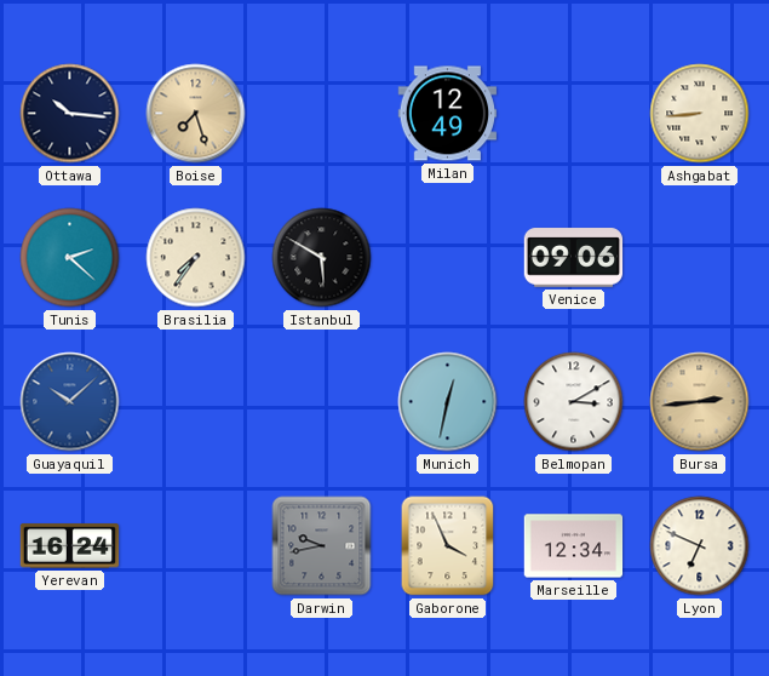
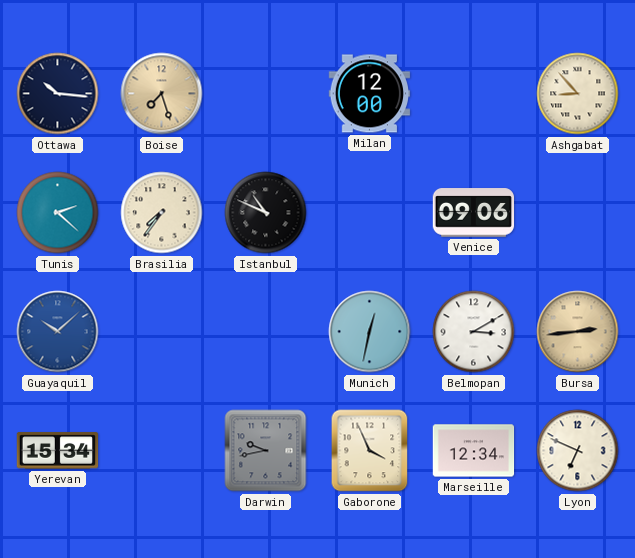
Milan: 12:49 -> 12:00
Ashgabat: 8:44 -> 8:53
Istanbul: 5:50 -> 10:49
Yerevan: 16:24 -> 15:34
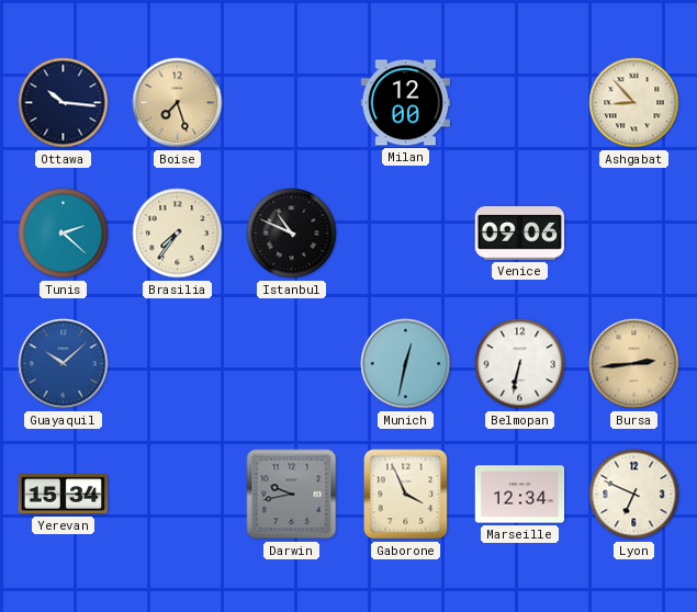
Belmopan: 3:10 -> 6:32
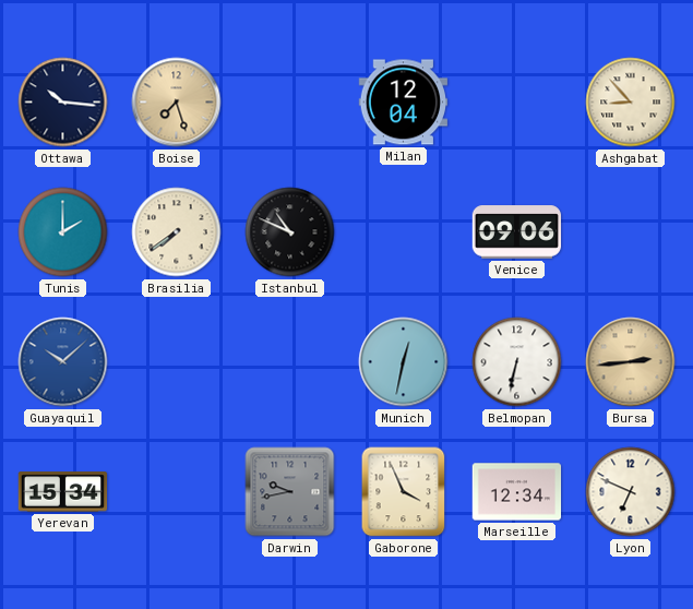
Milan: 12:00 -> 12:04
Tunis: 2:22 -> 2:00
Brasilia: 7:36 -> 7:39
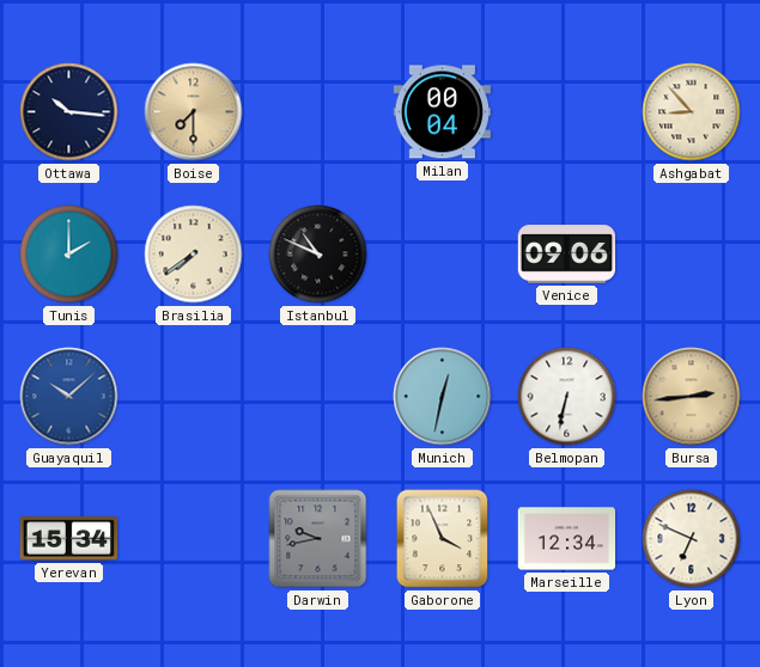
Boise: 7:27 -> 7:30
Milan: 12:04 -> 00:04
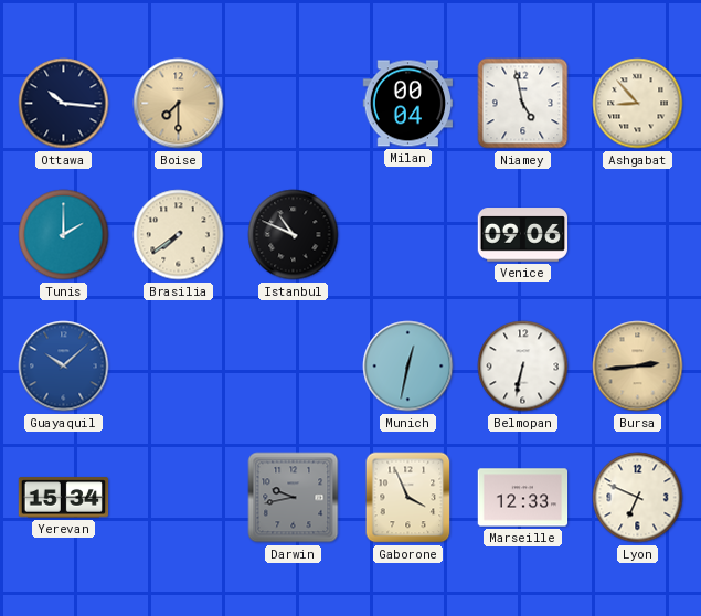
Niamey: none -> 4:58
Marseille: 12:34 -> 12:33
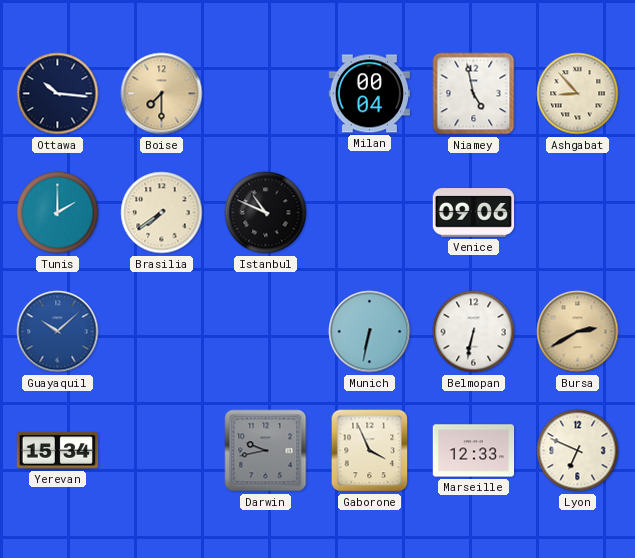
Munich: 12:32 -> 6:32
Bursa: 2:44 -> 2:40
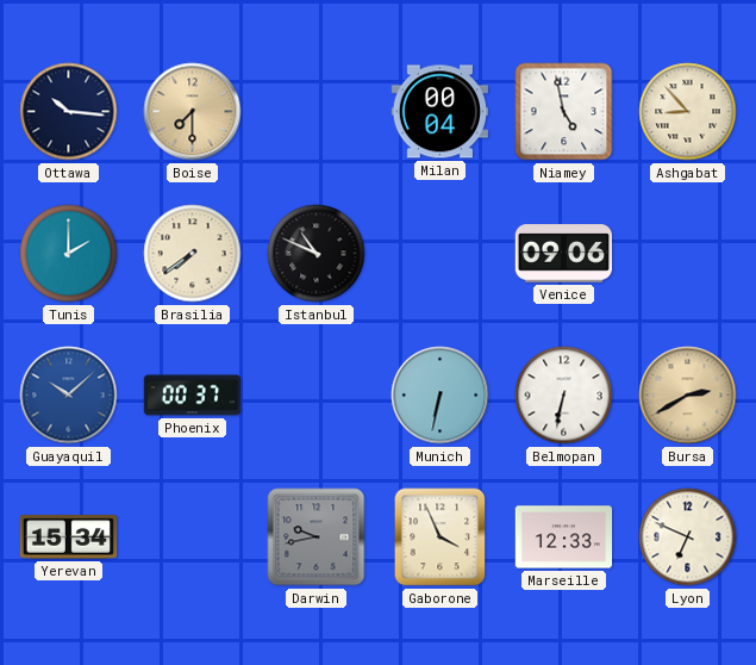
Phoenix: none -> 00:37
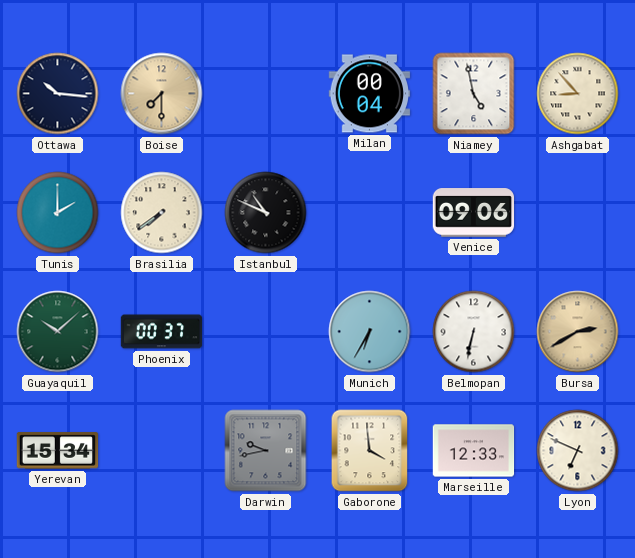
Guayaquil dial: blue -> green
Munich: 6:32 -> 6:35
Gaborone: 3:56 -> 3:59
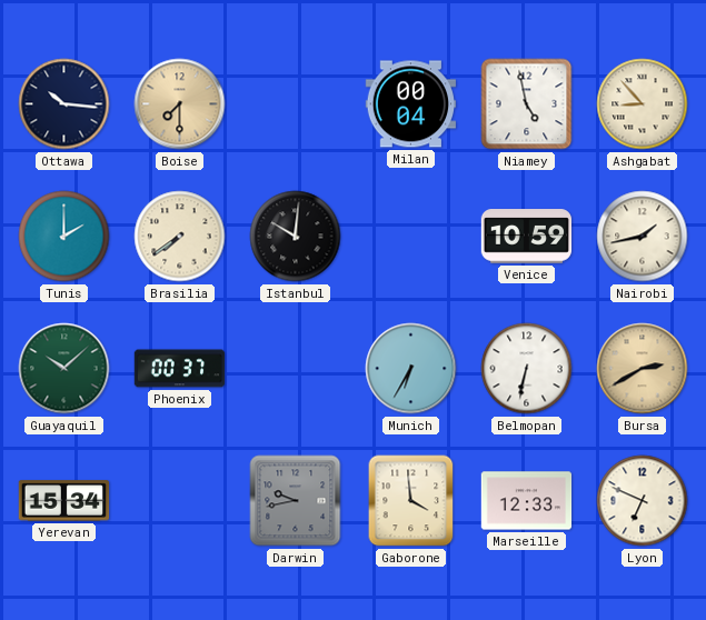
Istanbul: 10:49 -> 10:01
Venice: 09:06 -> 10:59
Nairobi: none -> 1:43
